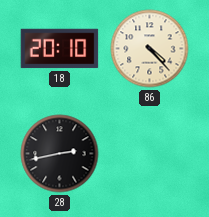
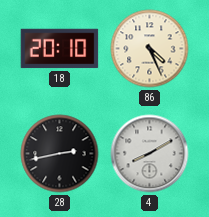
86: 4:23 -> 4:26
4: none -> 8:10
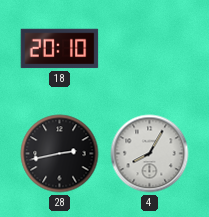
86: 4:26 -> none
4: 8:10 -> 8:05
